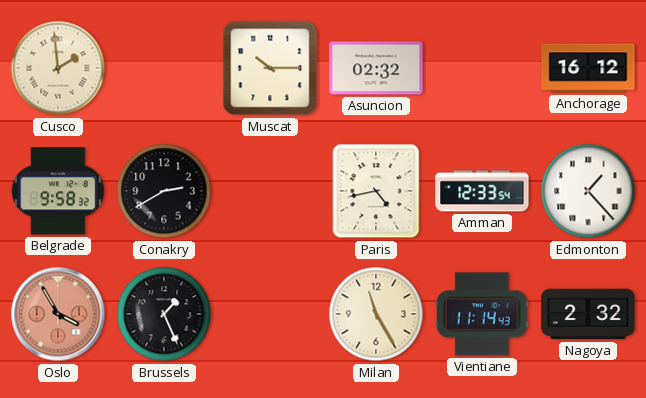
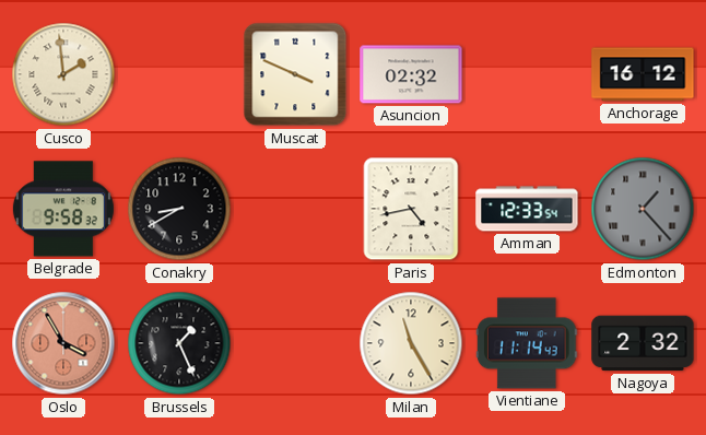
Muscat: 10:15 -> 3:49
Conakry: 2:40 -> 8:40
Edmonton dial: white -> grey
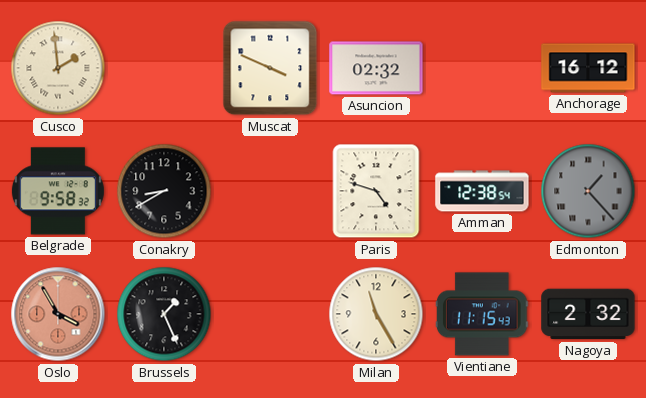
Paris: 4:43 -> 4:48
Amman: 12:33 -> 12:38
Vientiane: 11:14 -> 11:15
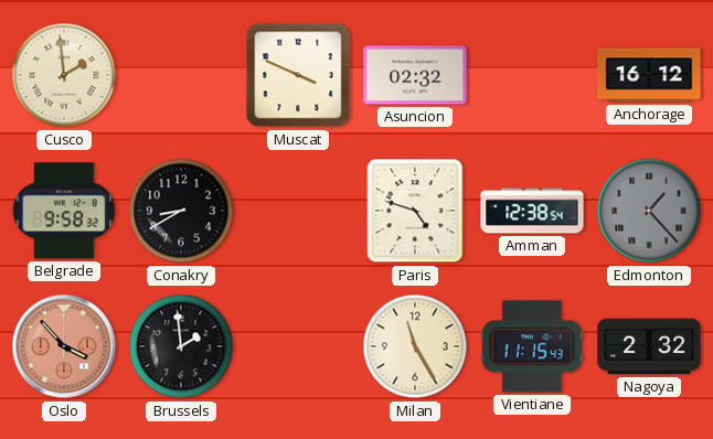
Oslo: 3:55 -> 3:53
Brussels: 1:26 -> 1:59
